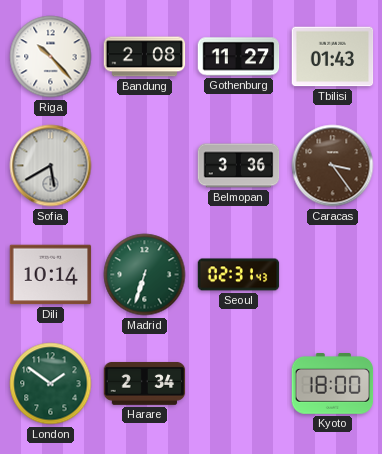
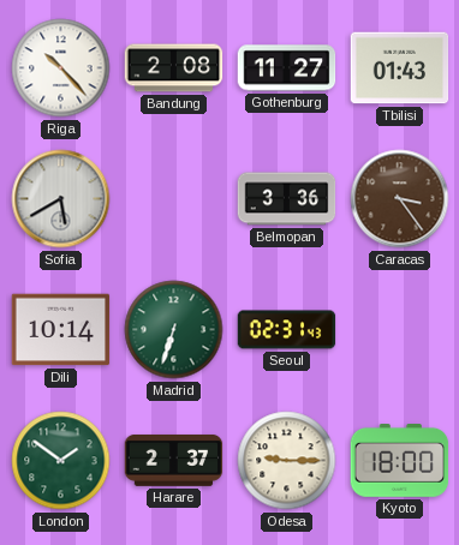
Harare: 2:34 -> 2:37
Odesa: none -> 9:15
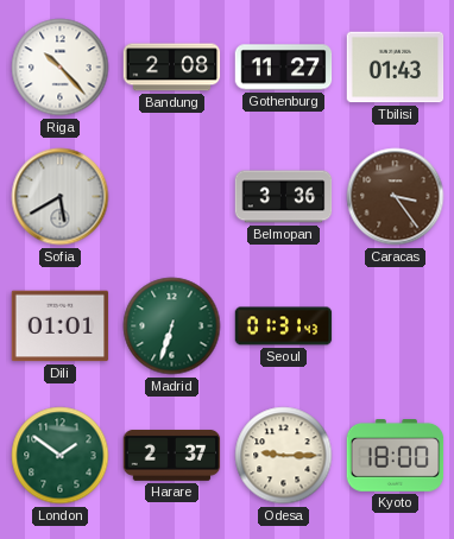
Dili: 10:14 -> 01:01
Seoul: 02:31 -> 01:31
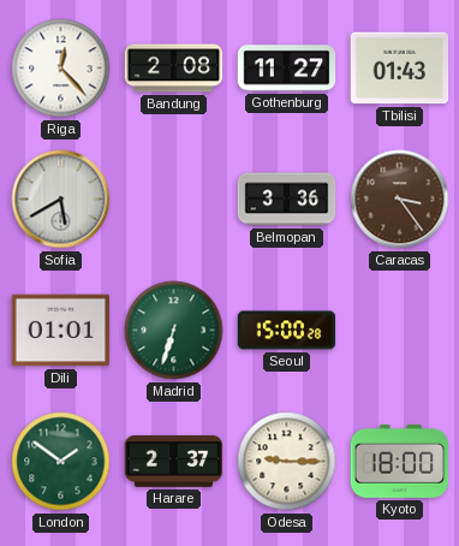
Riga: 10:23 -> 12:23
Seoul: 01:31 -> 15:00
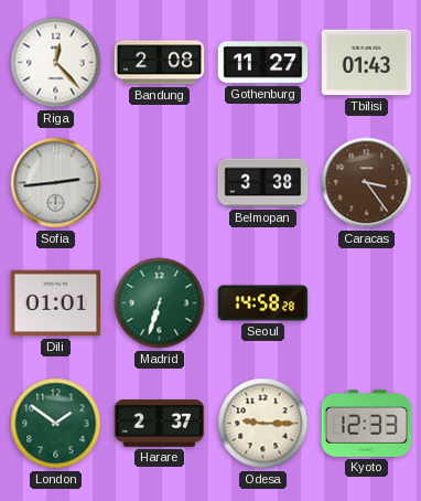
Sofia: 5:40 -> 2:44
Belmopan: 3:36 -> 3:38
Seoul: 15:00 -> 14:58
Kyoto: 18:00 -> 12:33
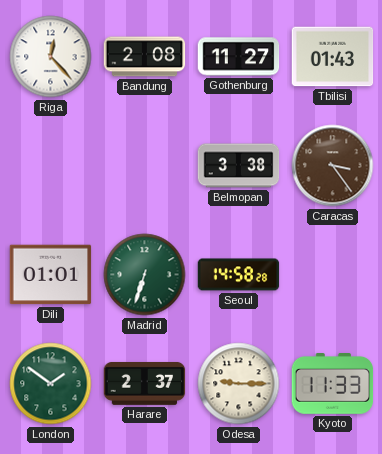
Sofia: 2:44 -> none
Kyoto: 12:33 -> 11:33
